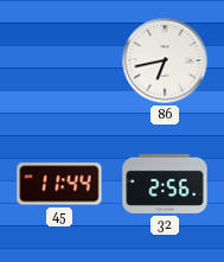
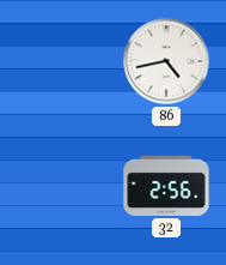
86: 6:43 -> 4:43
45: 11:44 -> none
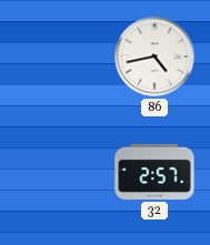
32: 2:56 -> 2:57
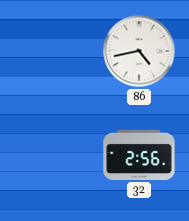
32: 2:57 -> 2:56
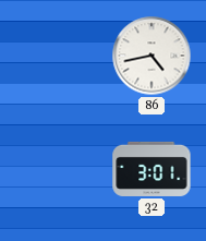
32: 2:56 -> 3:01
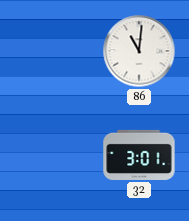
86: 4:43 -> 11:01
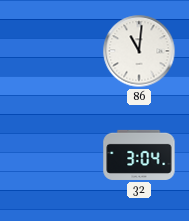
32: 3:01 -> 3:04
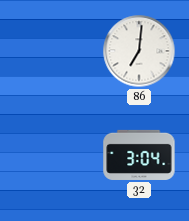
86: 11:01 -> 7:01
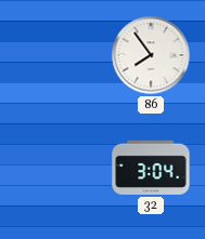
86: 7:01 -> 7:54
